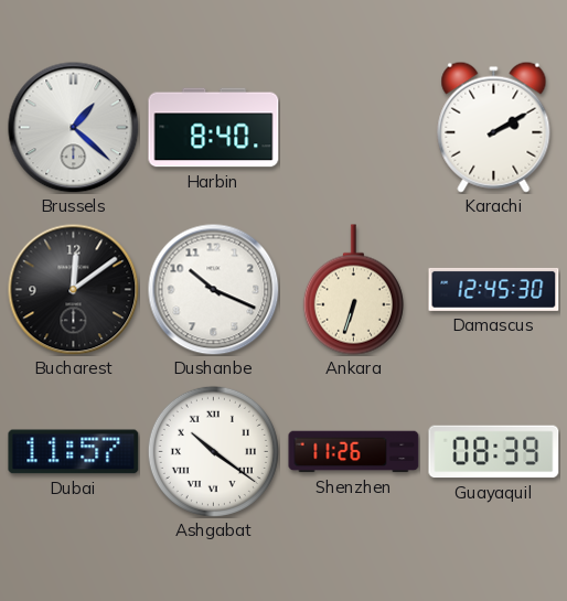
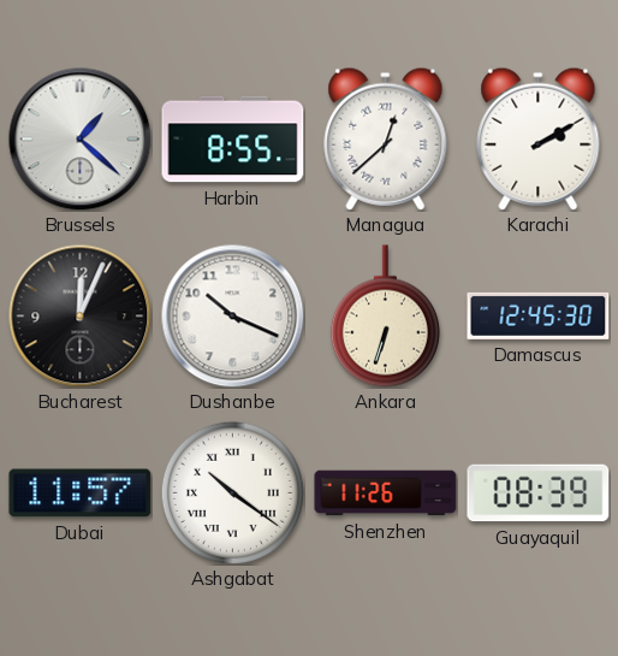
Harbin: 8:40 -> 8:55
Managua: none -> 12:38
Bucharest: 12:09 -> 12:04
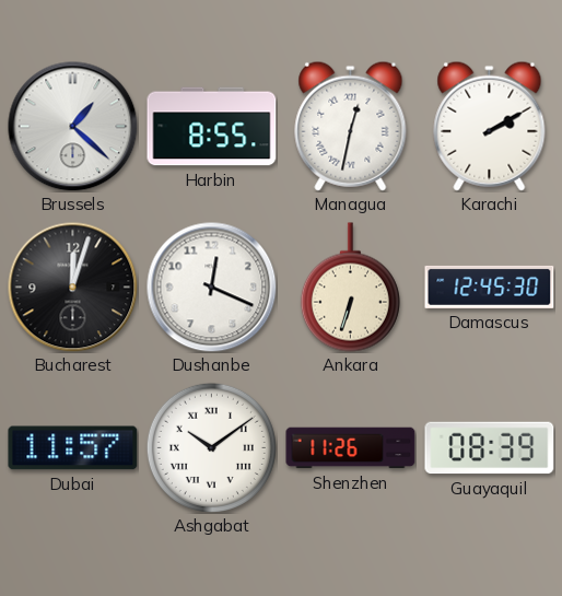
Managua: 12:38 -> 12:32
Bucharest: 12:04 -> 12:03
Dushanbe: 10:19 -> 12:19
Ashgabat: 10:21 -> 10:09
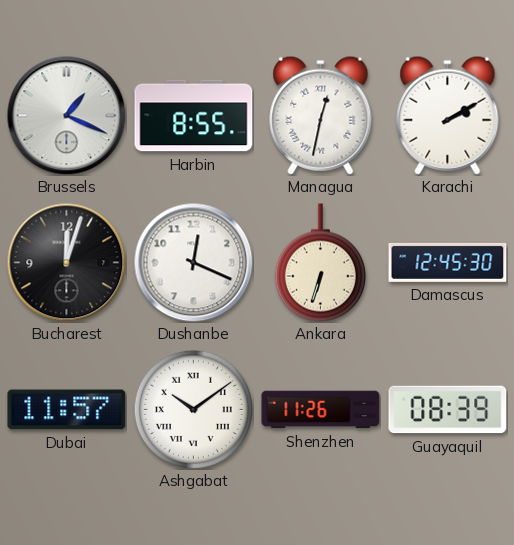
Brussels: 1:22 -> 1:19
